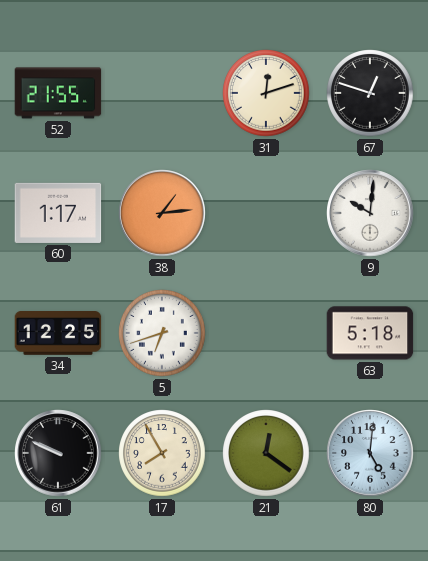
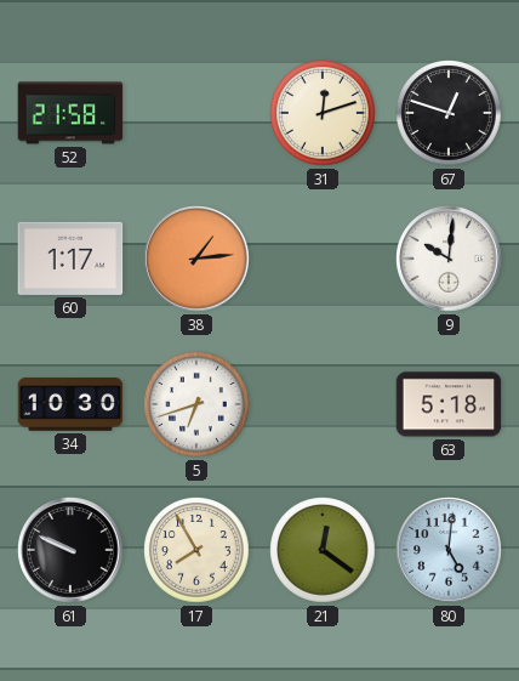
52: 21:55 -> 21:58
34: 12:25 -> 10:30
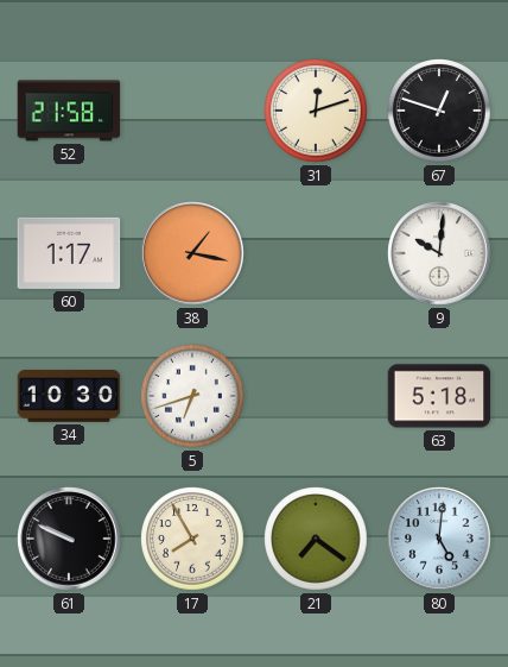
38: 1:14 -> 1:17
21: 12:21 -> 7:21
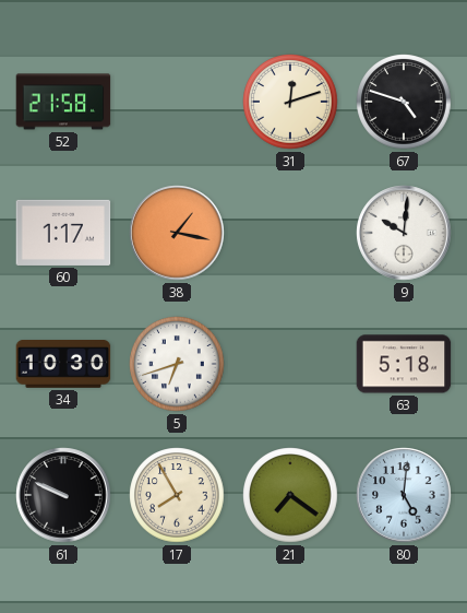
67: 12:48 -> 4:48
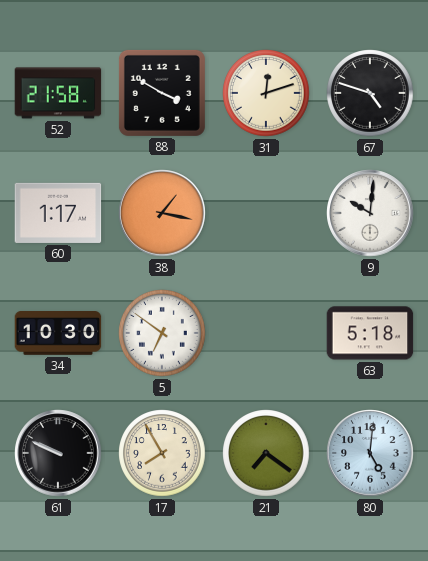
88: none -> 3:50
5: 6:42 -> 6:51
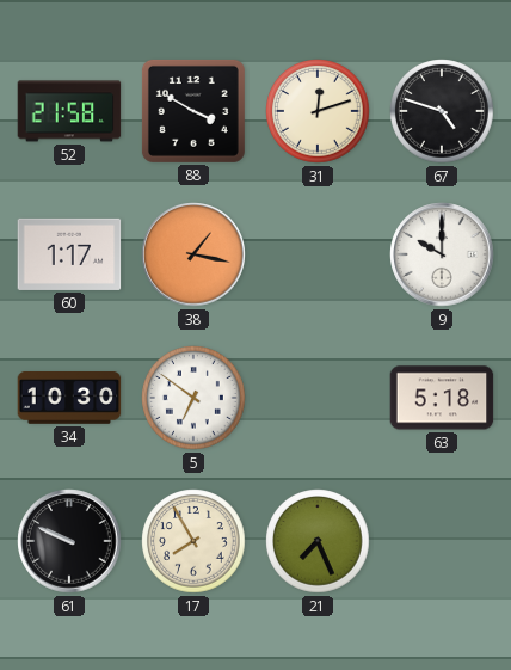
9: 10:01 -> 10:00
21: 7:21 -> 7:26
80: 5:01 -> none
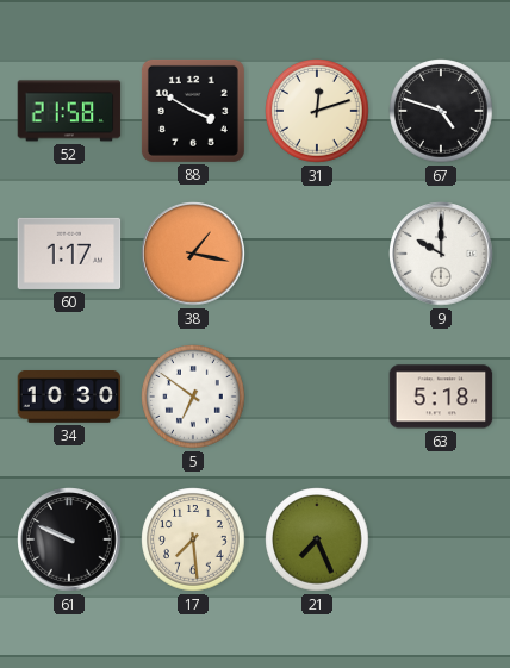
17: 7:55 -> 7:29
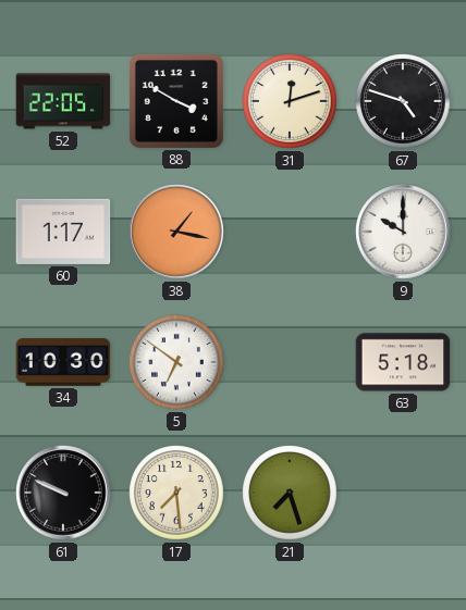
52: 21:58 -> 22:05
21: 7:26 -> 7:27
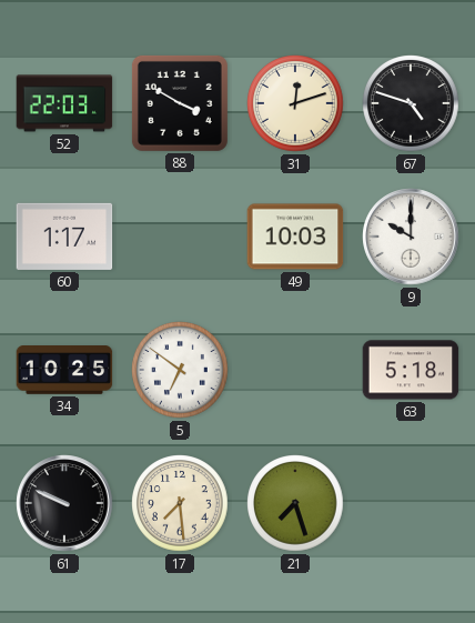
52: 22:05 -> 22:03
38: 1:17 -> none
49: none -> 10:03
34: 10:30 -> 10:25
